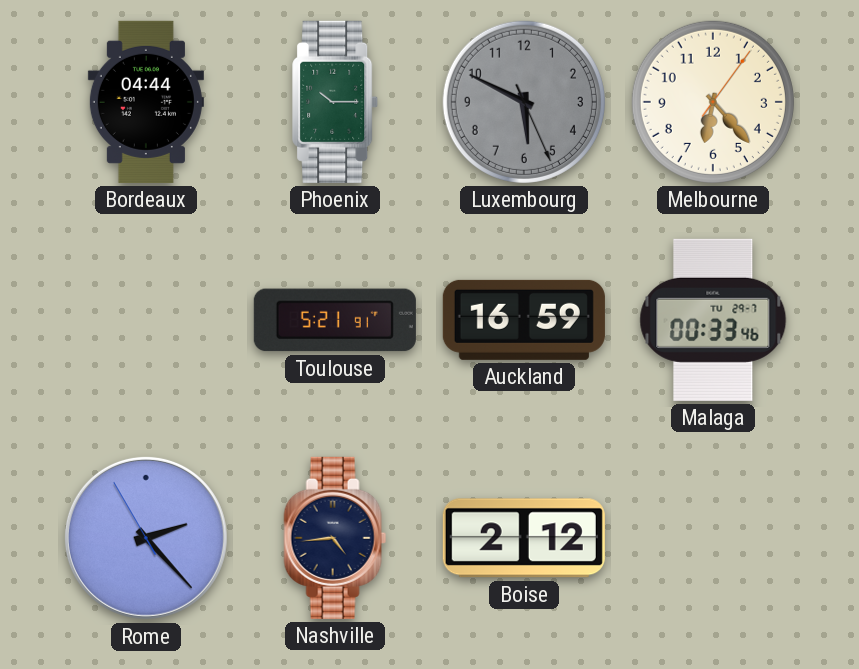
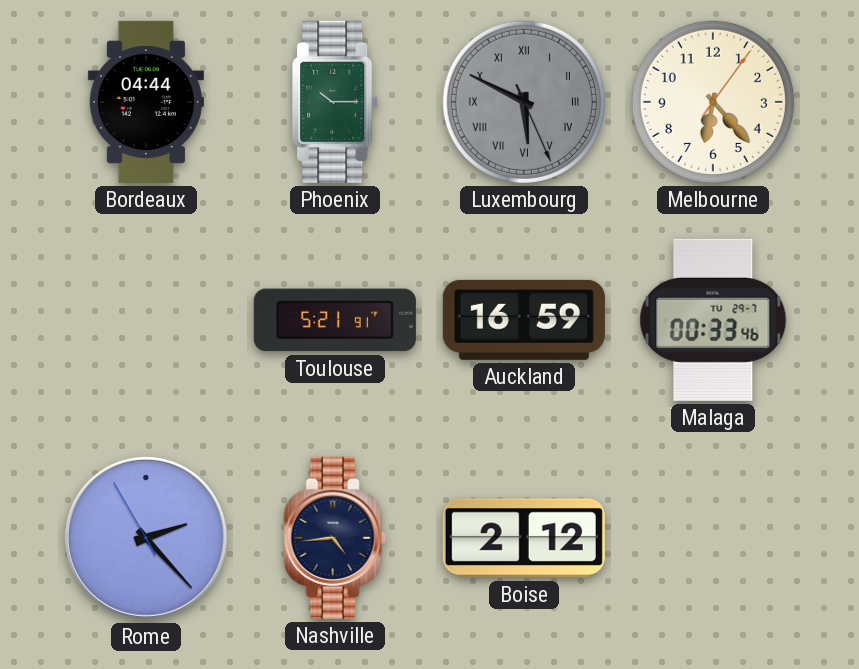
Luxembourg numerals: Arabic -> Roman
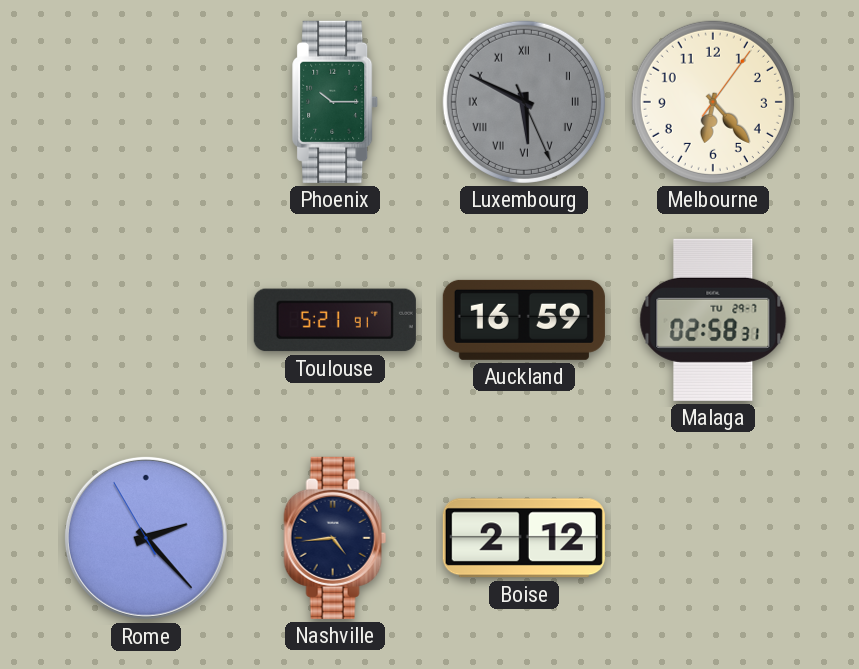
Bordeaux: 04:44 -> none
Malaga: 00:33 -> 02:58
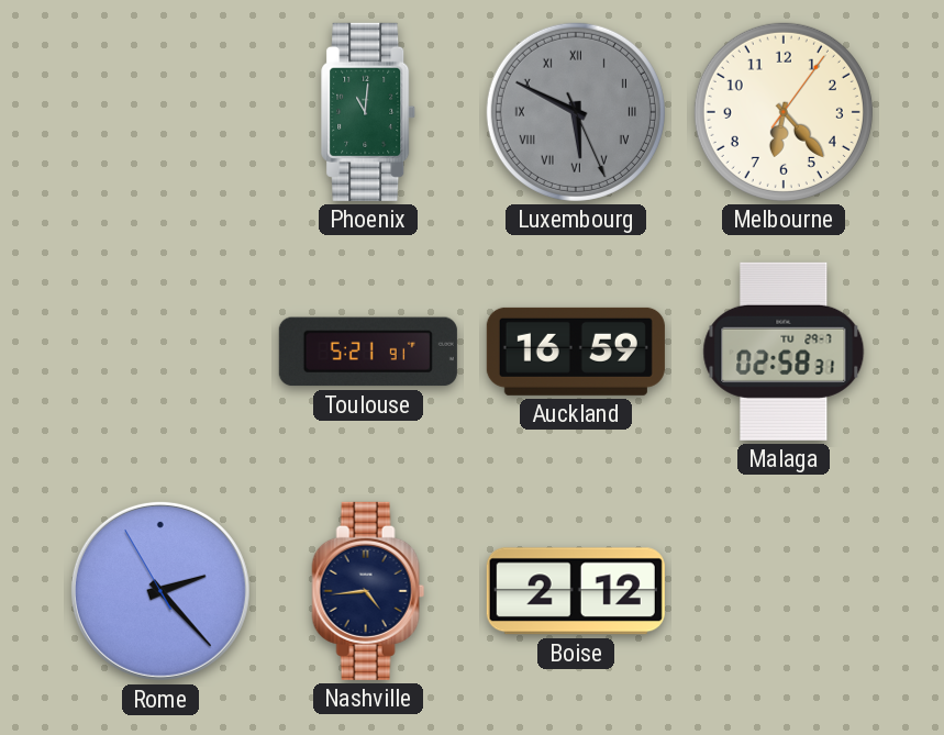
Phoenix: 10:15 -> 11:01
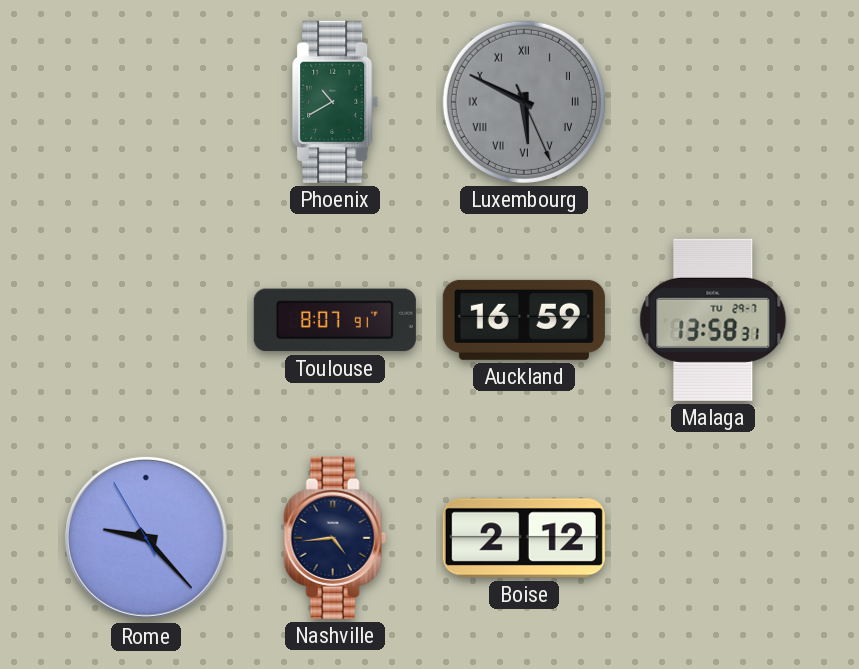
Phoenix: 11:01 -> 10:40
Melbourne: 6:23 -> none
Toulouse: 5:21 -> 8:07
Malaga: 02:58 -> 13:58
Rome: 2:22 -> 9:22
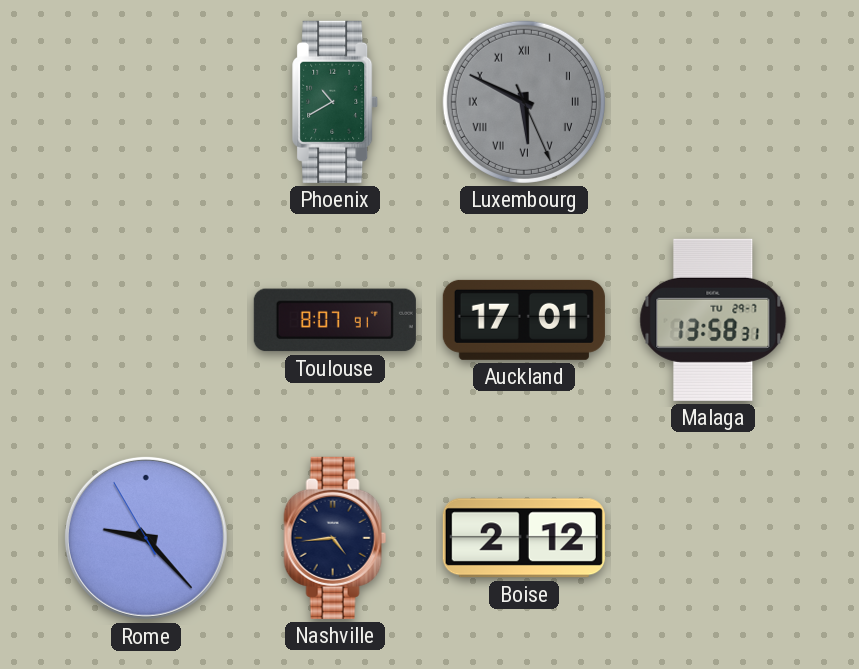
Auckland: 16:59 -> 17:01
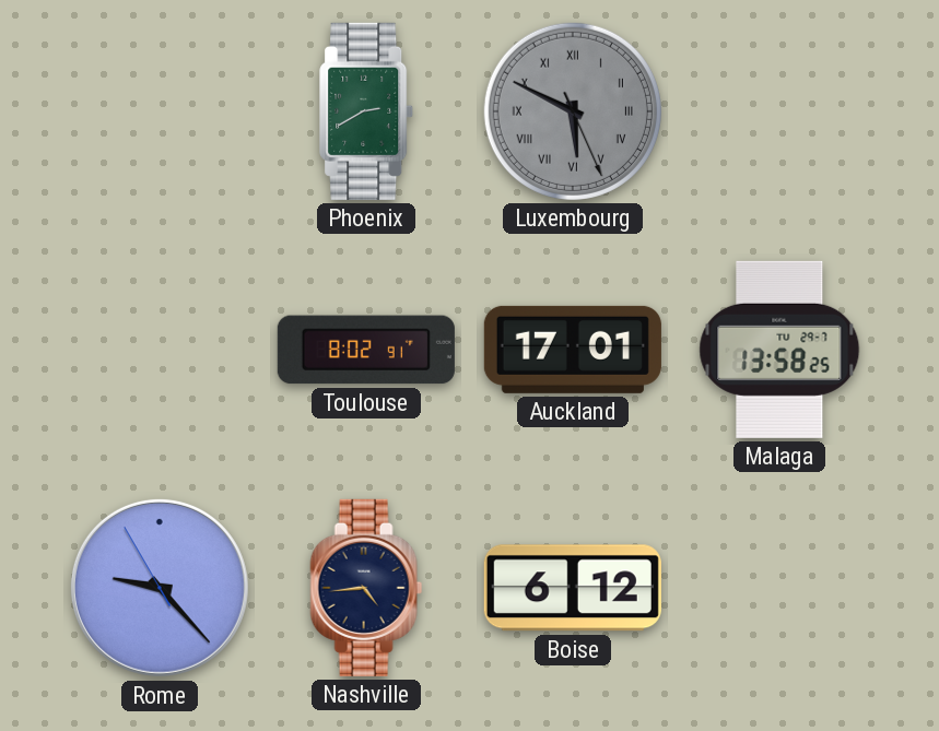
Phoenix: 10:40 -> 2:40
Toulouse: 8:07 -> 8:02
Malaga: 13:58:31 -> 13:58:25
Boise: 2:12 -> 6:12
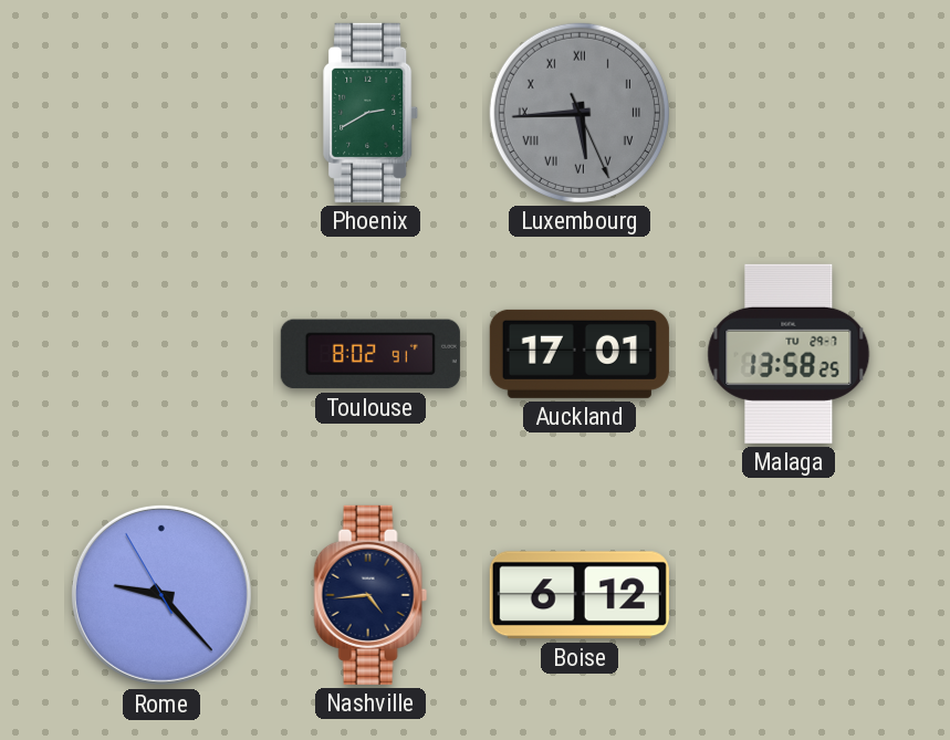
Luxembourg: 5:49 -> 5:44
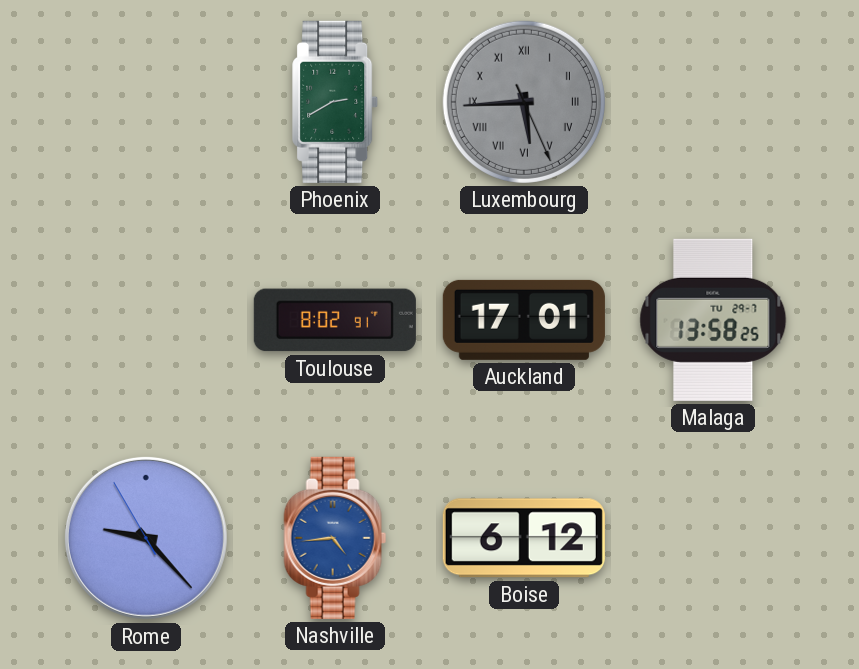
Nashville dial: navy -> blue
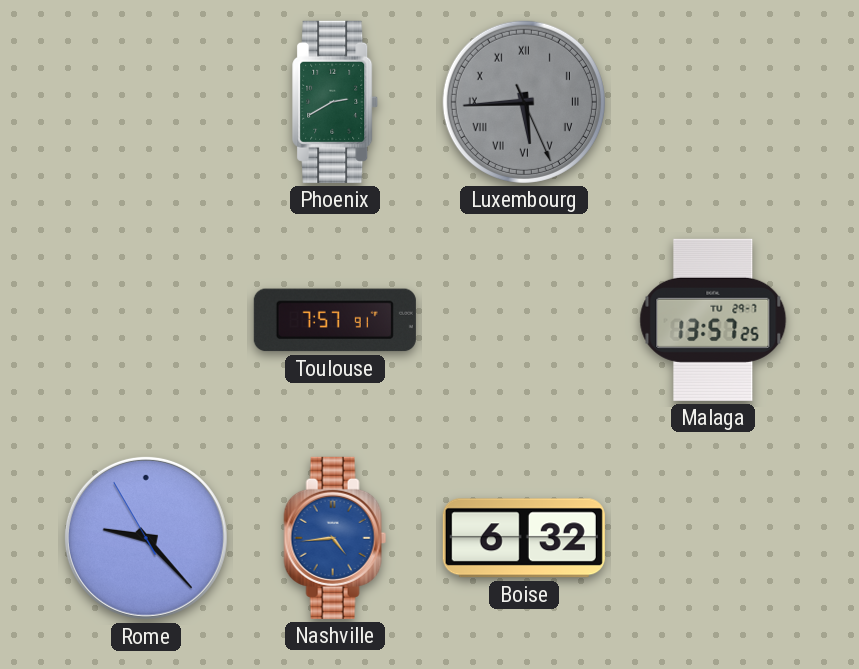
Toulouse: 8:02 -> 7:57
Auckland: 17:01 -> none
Malaga: 13:58 -> 13:57
Boise: 6:12 -> 6:32
